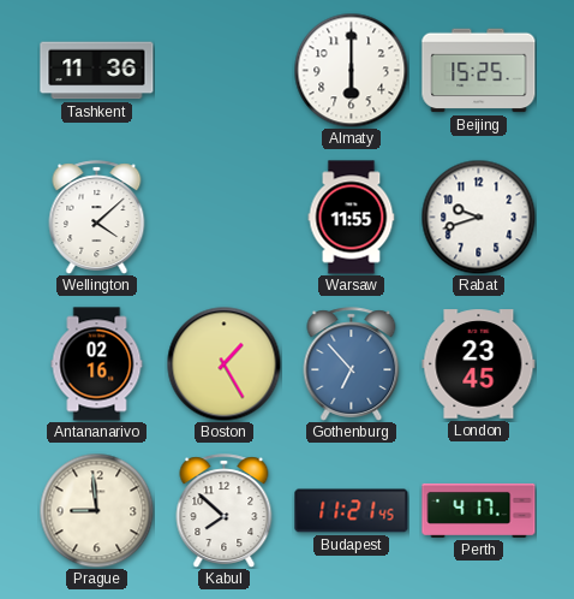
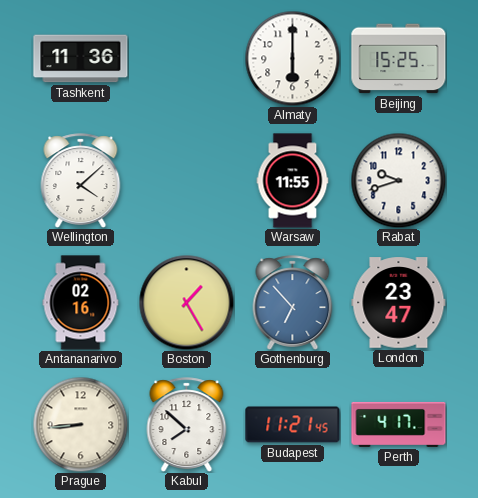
London: 23:45 -> 23:47
Prague: 8:59 -> 8:44
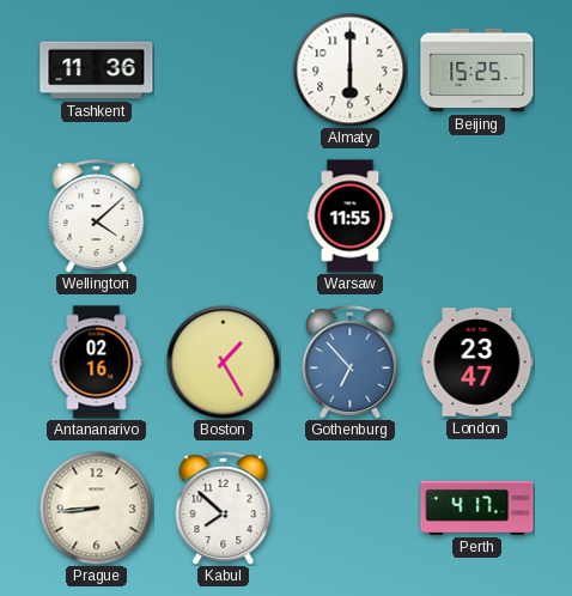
Rabat: 9:42 -> none
Budapest: 11:21 -> none
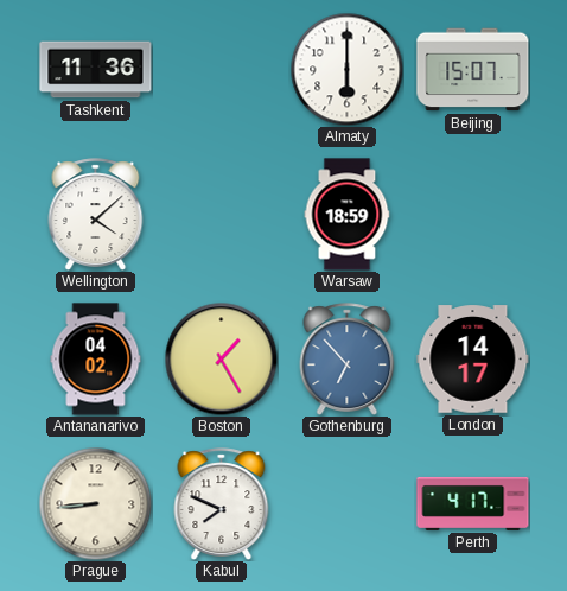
Beijing: 15:25 -> 15:07
Warsaw: 11:55 -> 18:59
Antananarivo: 02:16 -> 04:02
London: 23:47 -> 14:17
Kabul: 7:52 -> 7:49
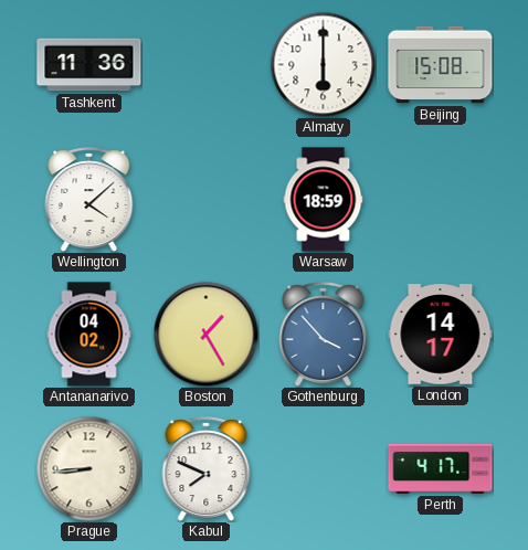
Beijing: 15:07 -> 15:08
Gothenburg: 6:53 -> 3:53
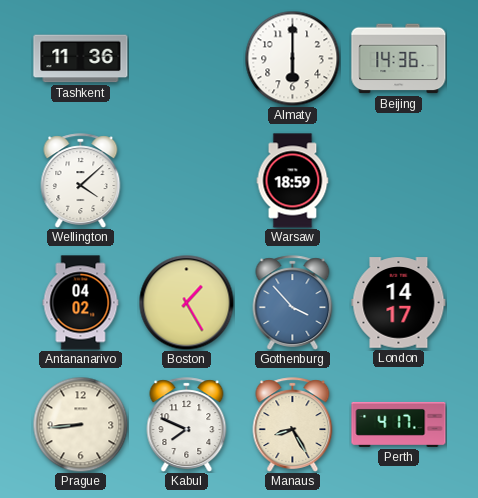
Beijing: 15:08 -> 14:36
Manaus: none -> 8:25
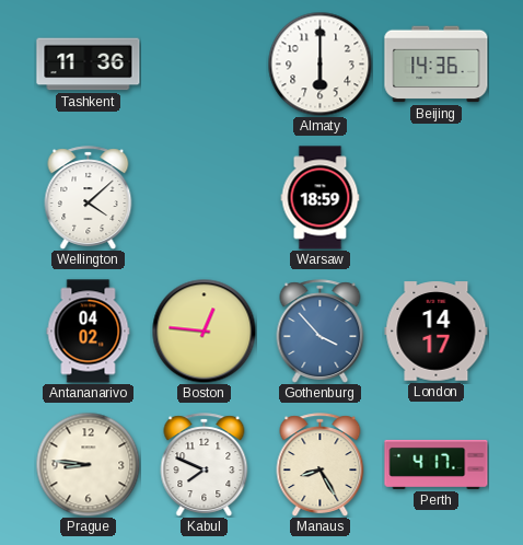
Boston: 1:25 -> 12:46
Prague: 8:44 -> 8:46
